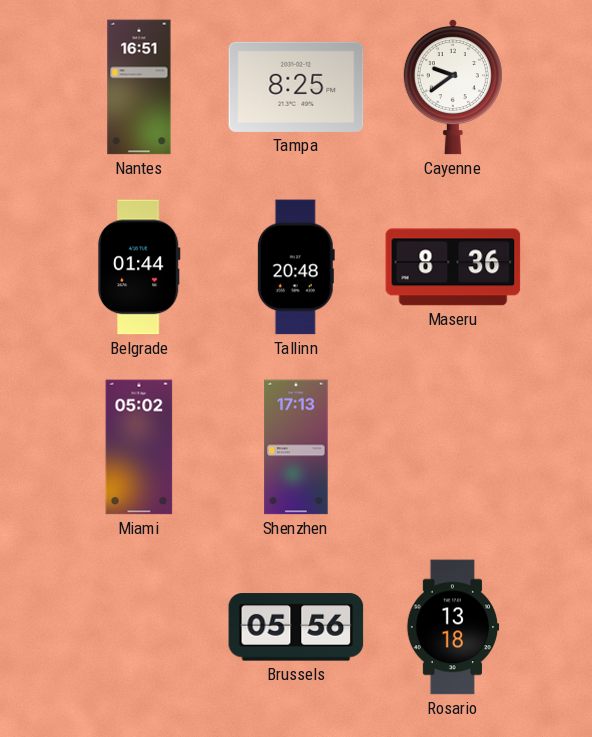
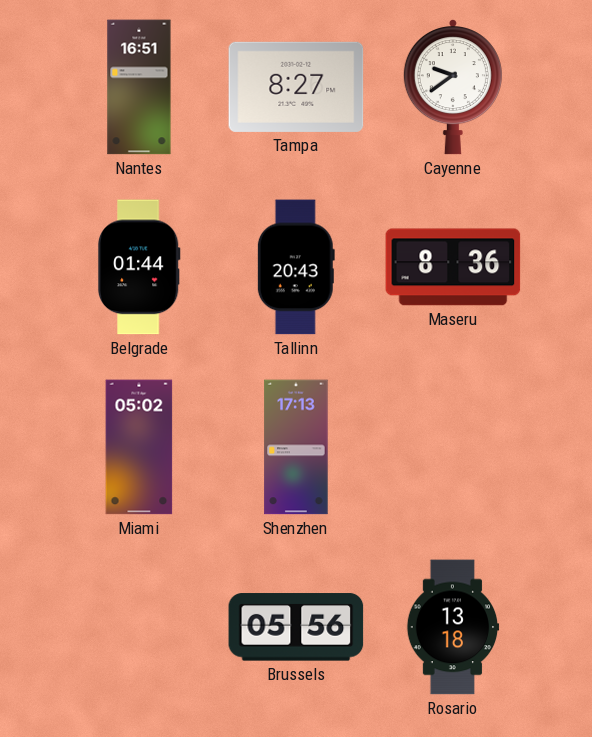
Tampa: 8:25 -> 8:27
Tallinn: 20:48 -> 20:43
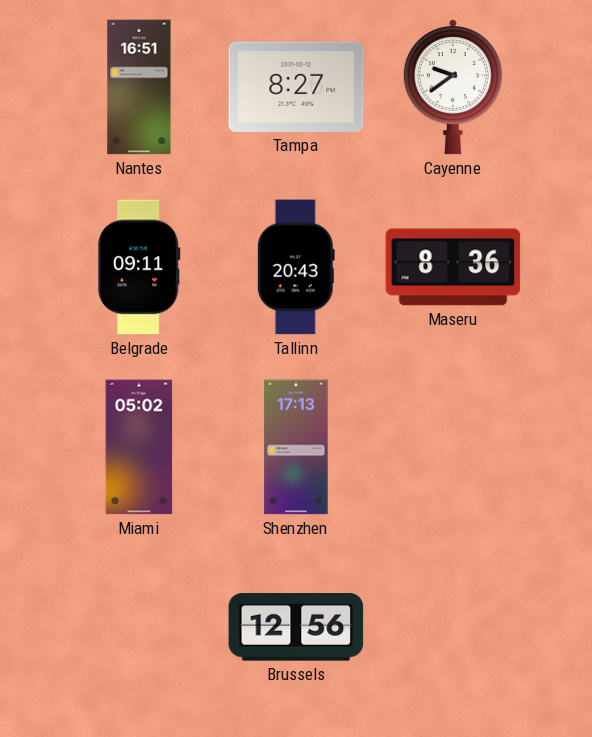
Belgrade: 01:44 -> 09:11
Brussels: 05:56 -> 12:56
Rosario: 13:18 -> none
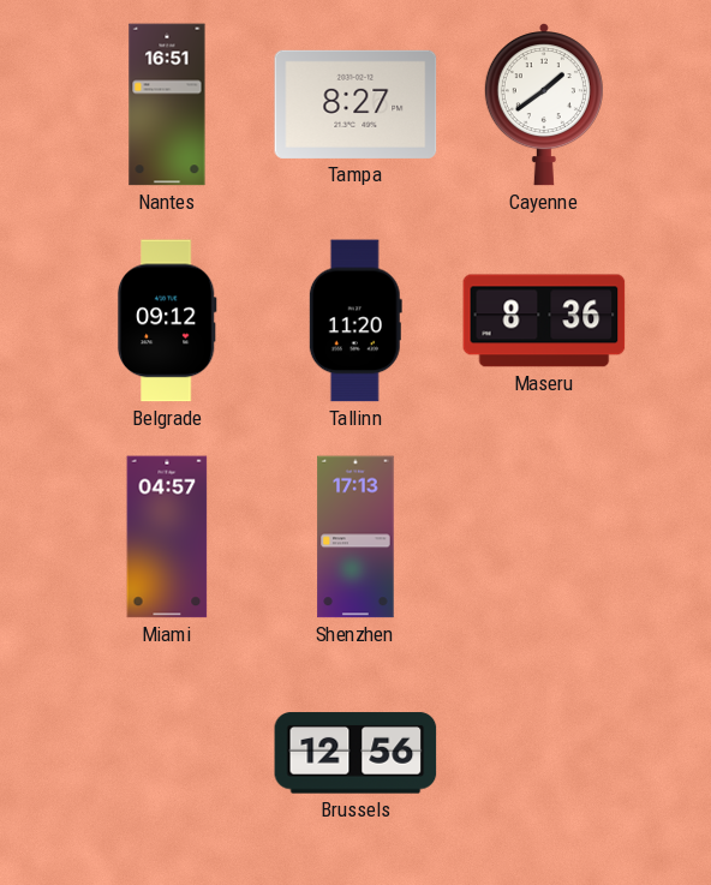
Cayenne: 9:39 -> 1:39
Belgrade: 09:11 -> 09:12
Tallinn: 20:43 -> 11:20
Miami: 05:02 -> 04:57
